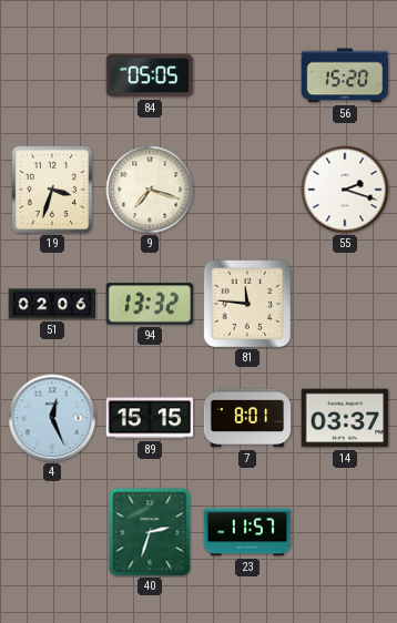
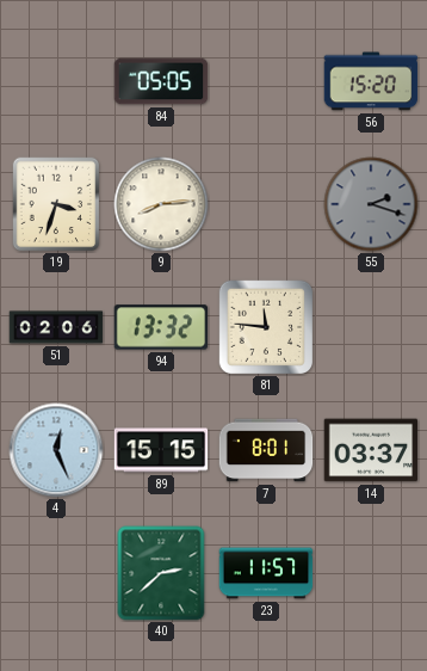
9: 7:18 -> 8:14
55 dial: white -> grey
40: 2:33 -> 2:38
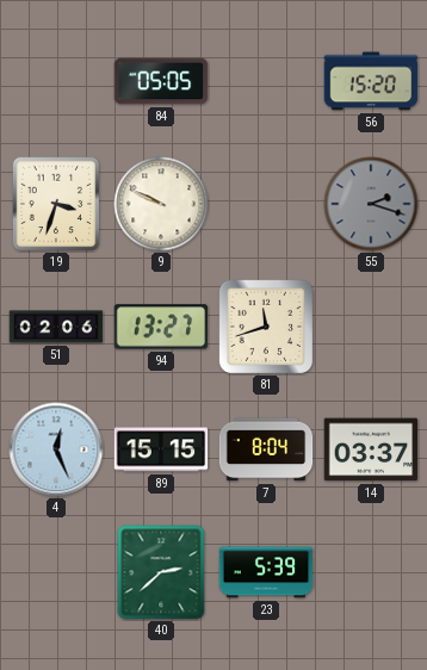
9: 8:14 -> 9:49
94: 13:32 -> 13:27
81: 11:46 -> 11:42
7: 8:01 -> 8:04
23: 11:57 -> 5:39
